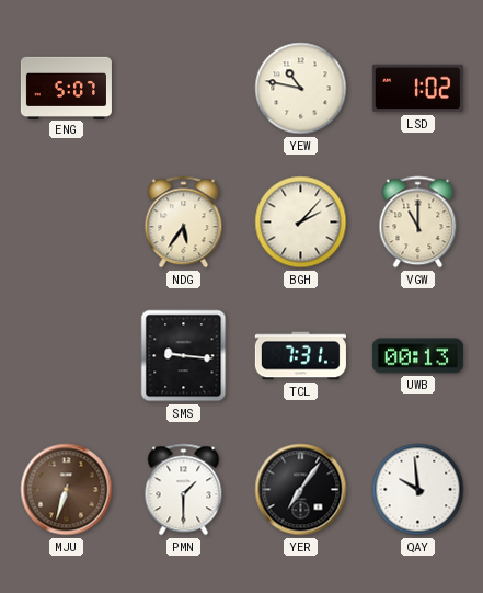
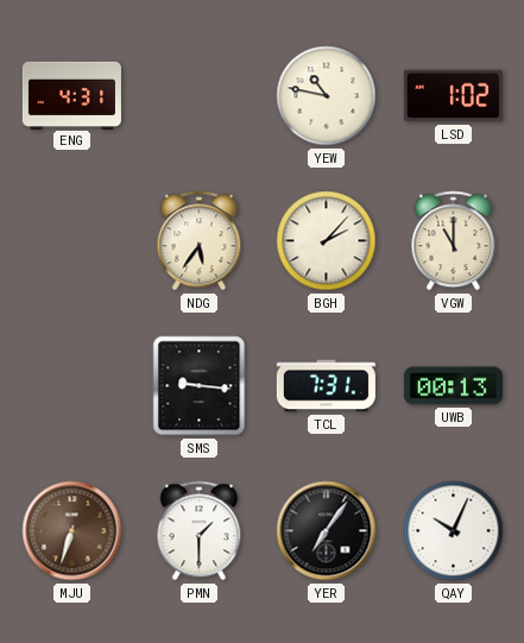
ENG: 5:07 -> 4:31
QAY: 9:59 -> 10:04
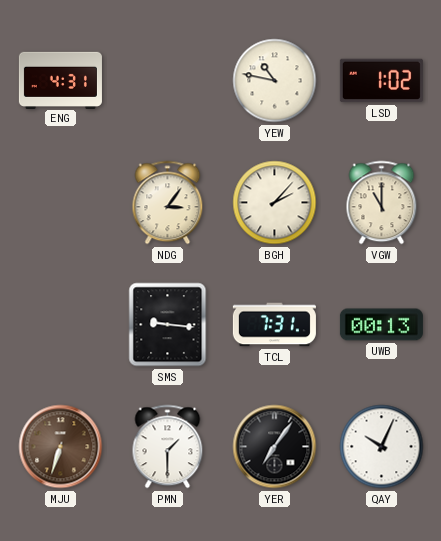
NDG: 5:36 -> 3:06
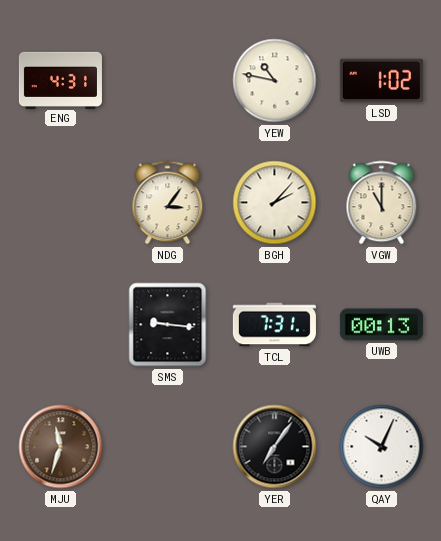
MJU: 6:33 -> 11:33
PMN: 1:30 -> none
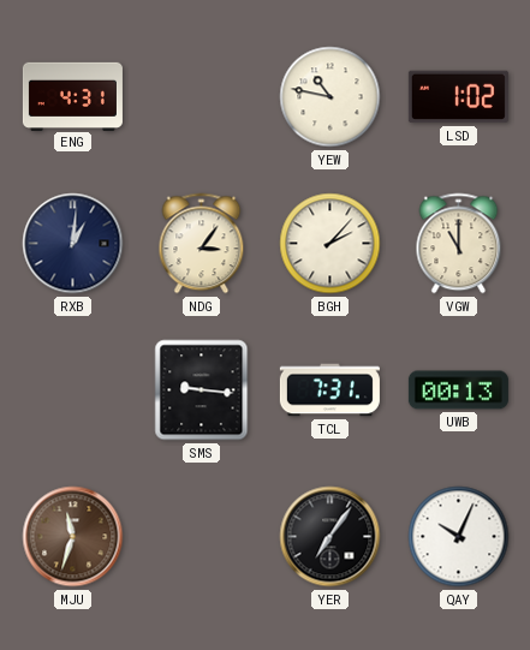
RXB: none -> 1:01
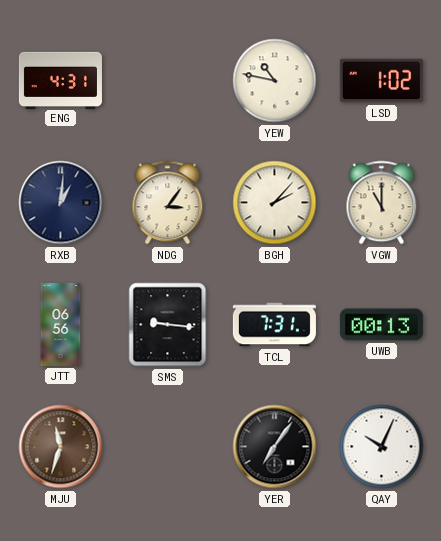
JTT: none -> 06:56
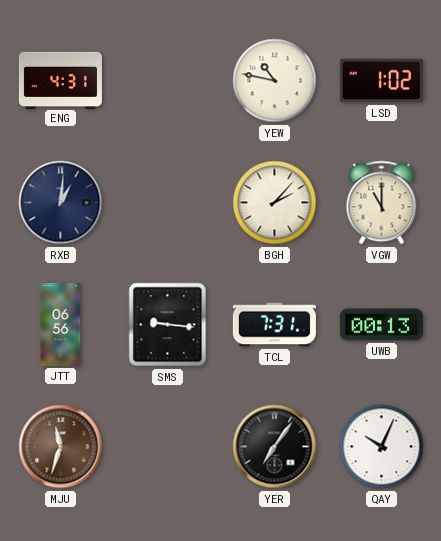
NDG: 3:06 -> none
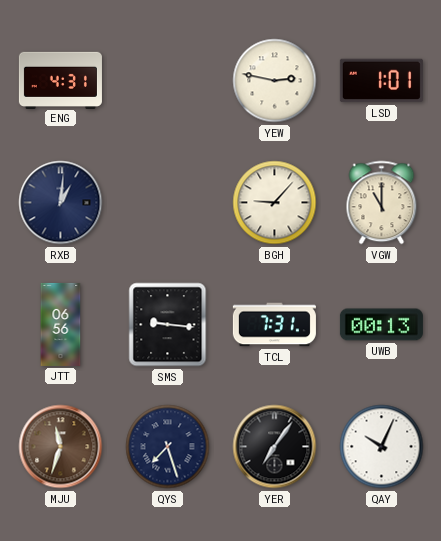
YEW: 10:47 -> 2:47
LSD: 1:02 -> 1:01
BGH: 2:07 -> 9:07
QYS: none -> 7:27
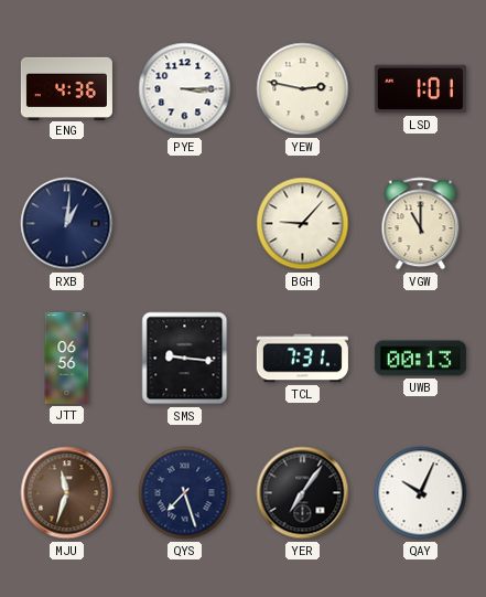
ENG: 4:31 -> 4:36
PYE: none -> 3:15
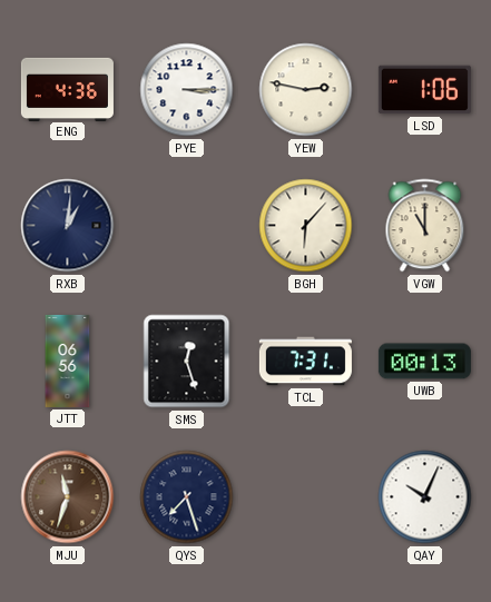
LSD: 1:01 -> 1:06
BGH: 9:07 -> 6:07
SMS: 9:16 -> 12:27
YER: 7:06 -> none
